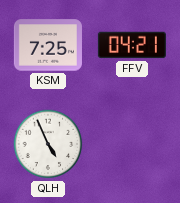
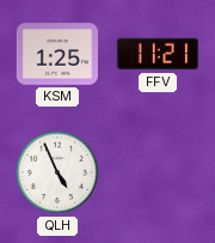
KSM: 7:25 -> 1:25
FFV: 04:21 -> 11:21
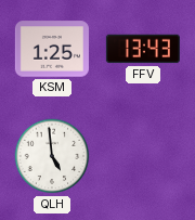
FFV: 11:21 -> 13:43
QLH: 4:56 -> 4:59
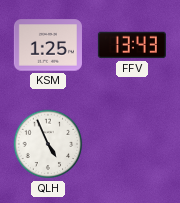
QLH: 4:59 -> 4:56
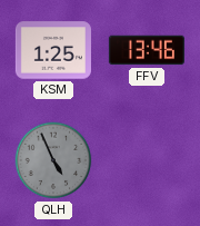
FFV: 13:43 -> 13:46
QLH dial: white -> grey
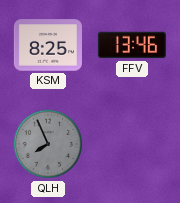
KSM: 1:25 -> 8:25
QLH: 4:56 -> 7:56
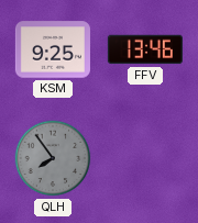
KSM: 8:25 -> 9:25
QLH: 7:56 -> 7:54
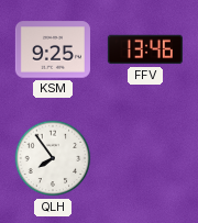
QLH dial: grey -> white
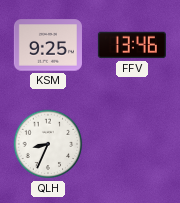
QLH: 7:54 -> 8:34
